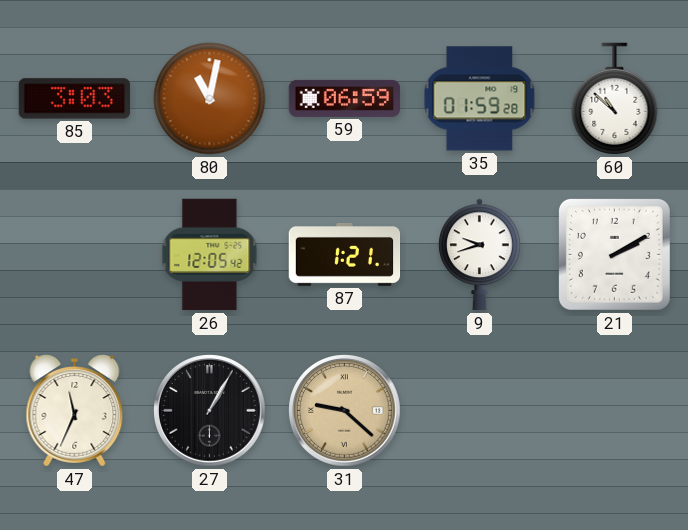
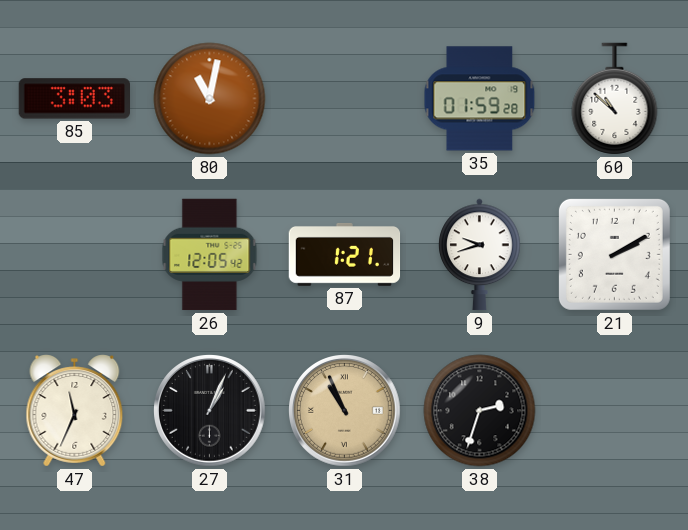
59: 06:59 -> none
27: 1:05 -> 1:04
31: 9:22 -> 10:56
38: none -> 2:33
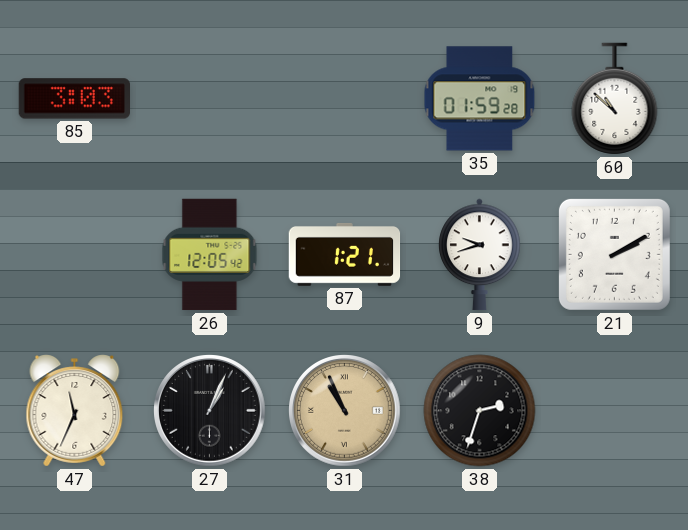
80: 11:02 -> none
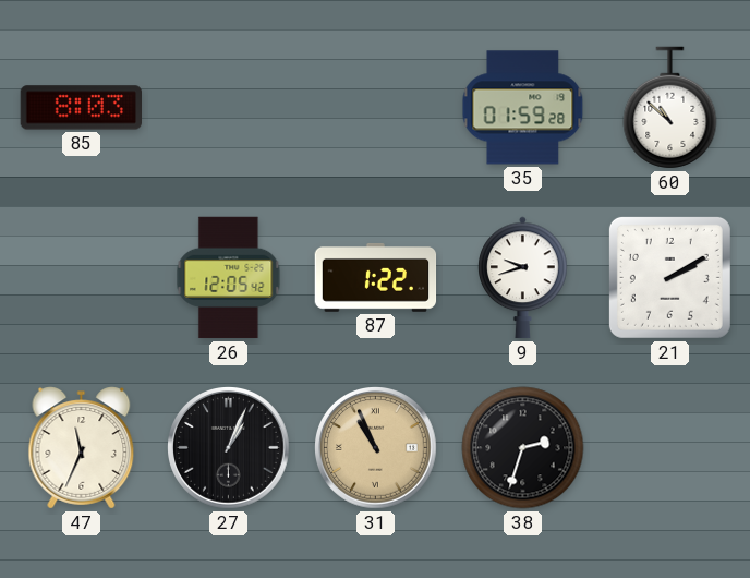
85: 3:03 -> 8:03
87: 1:21 -> 1:22
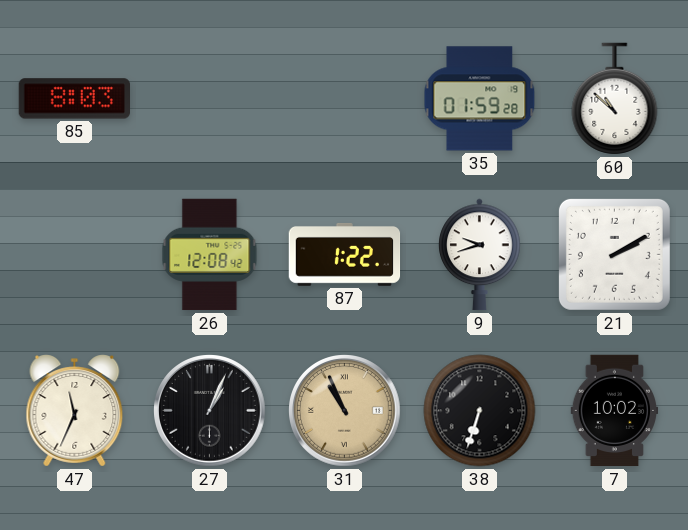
26: 12:05 -> 12:08
38: 2:33 -> 6:33
7: none -> 10:02
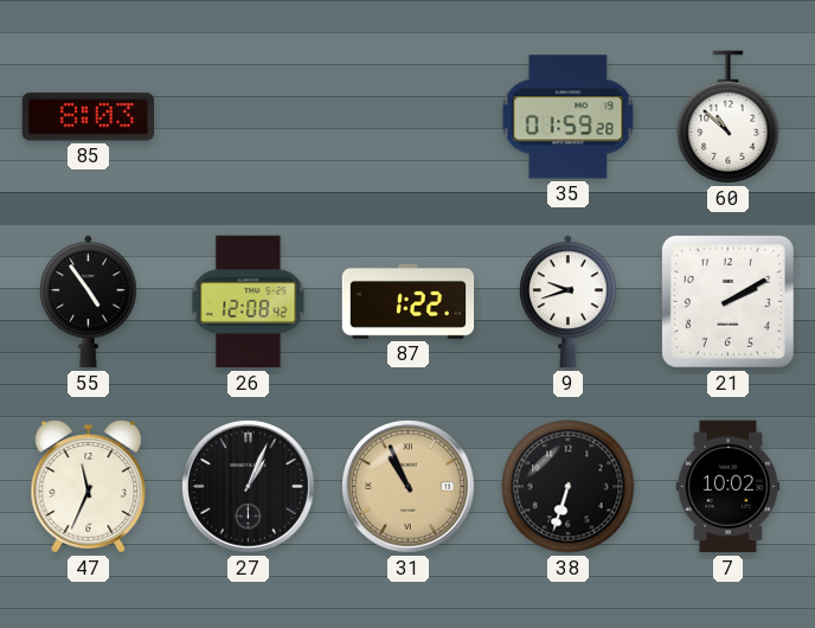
55: none -> 4:54
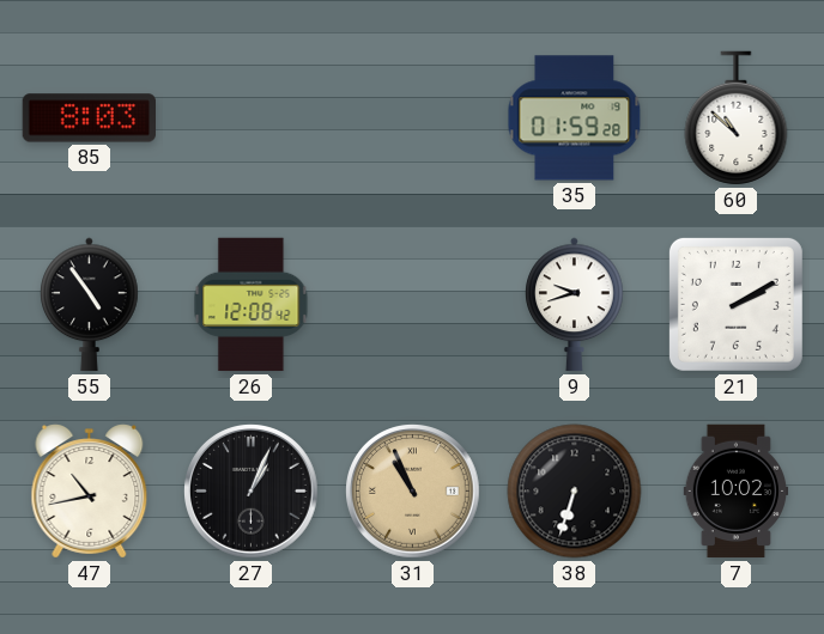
87: 1:22 -> none
47: 11:34 -> 10:43
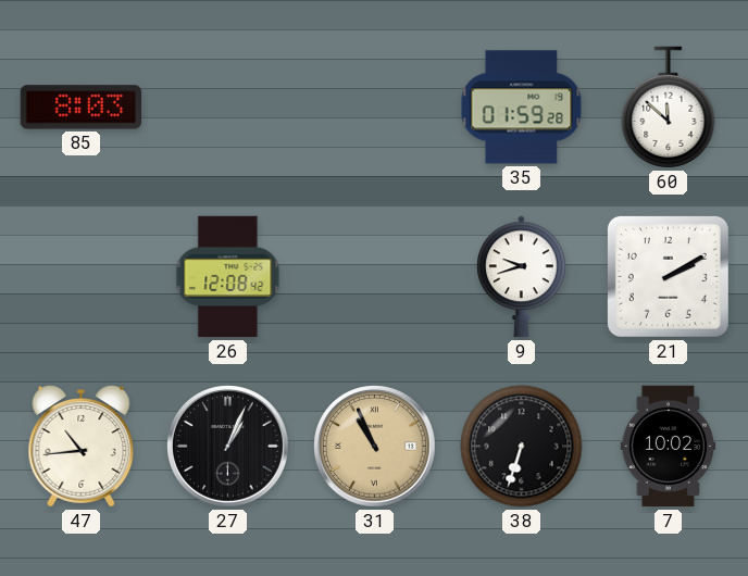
60: 10:52 -> 11:52
55: 4:54 -> none
47: 10:43 -> 10:44
